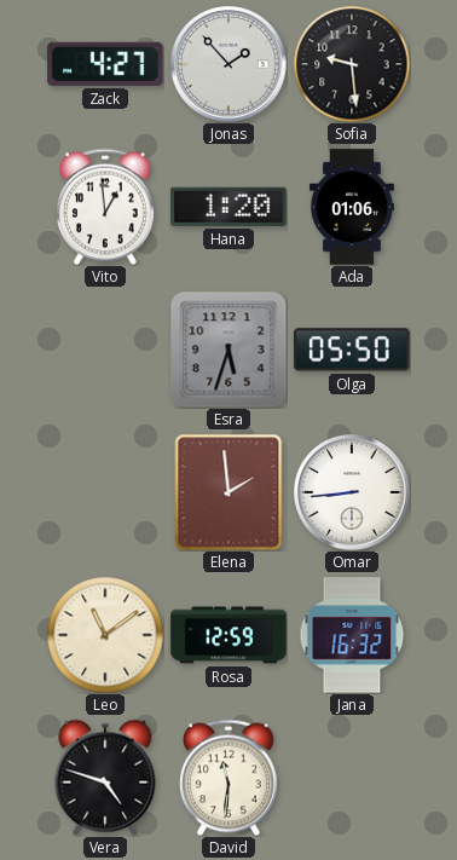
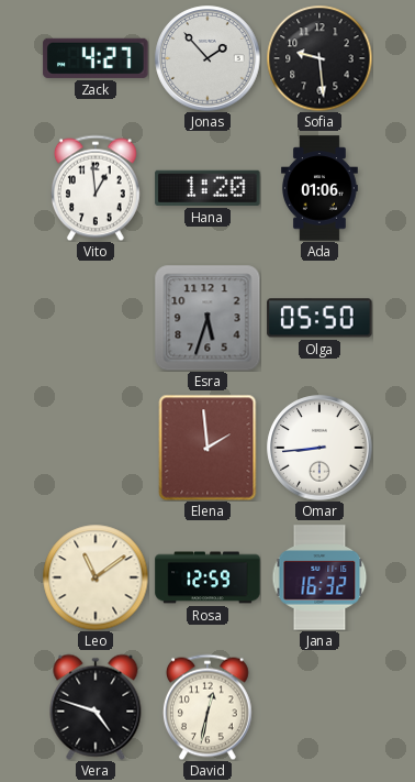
David: 11:31 -> 12:32
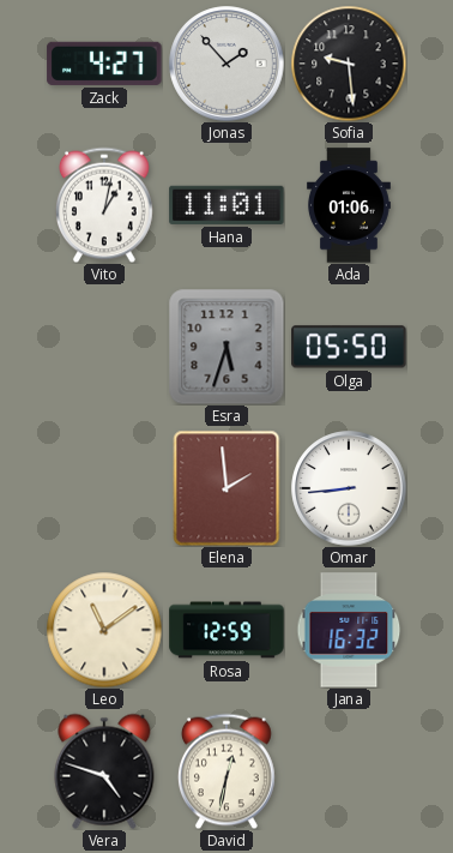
Vito: 12:59 -> 1:02
Hana: 1:20 -> 11:01
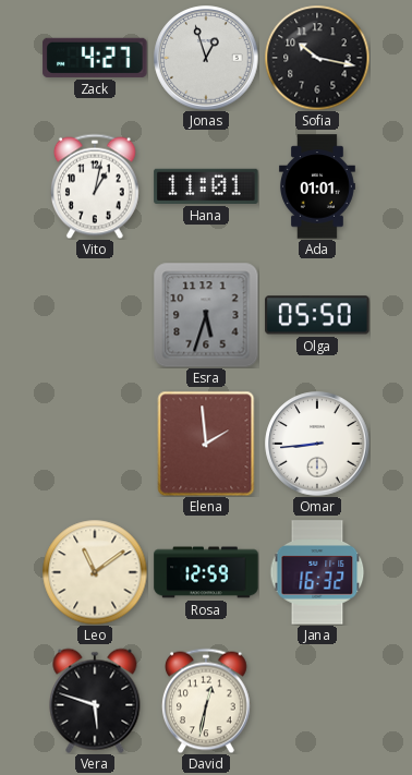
Jonas: 1:53 -> 12:57
Sofia: 9:29 -> 10:17
Ada: 01:06 -> 01:01
Vera: 4:48 -> 5:48
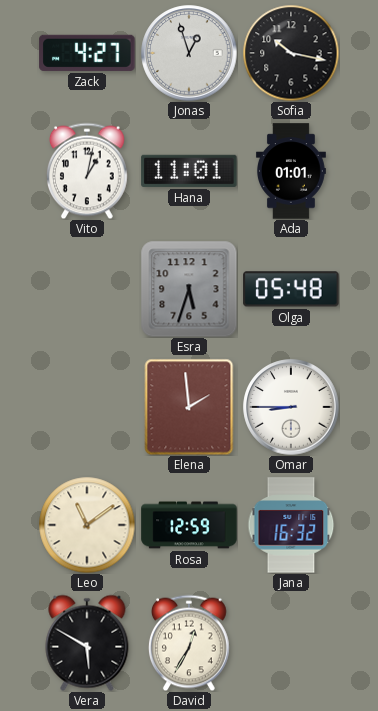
Olga: 05:50 -> 05:48
Omar: 8:44 -> 8:45
Vera: 5:48 -> 5:50
David: 12:32 -> 12:35
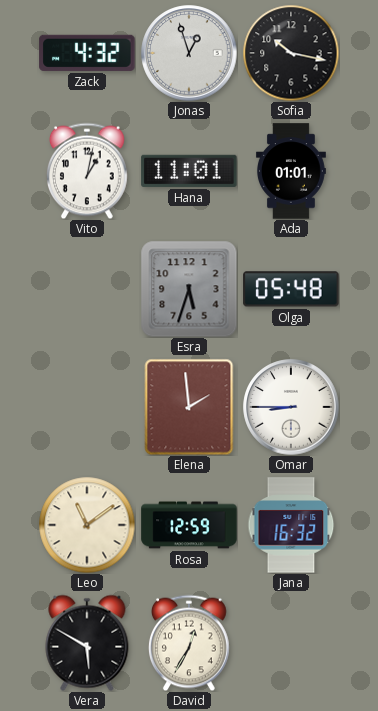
Zack: 4:27 -> 4:32
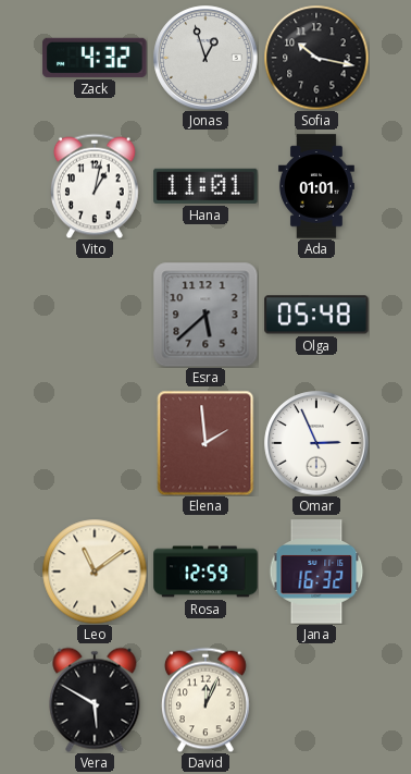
Esra: 5:33 -> 5:38
Omar: 8:45 -> 2:56
David: 12:35 -> 12:04
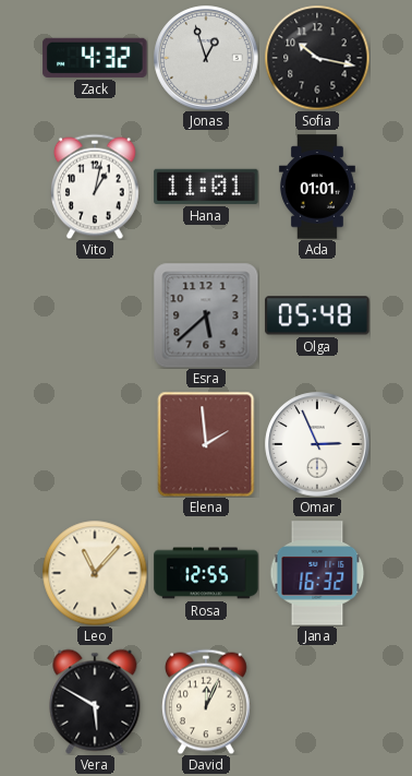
Leo: 11:09 -> 11:07
Rosa: 12:59 -> 12:55
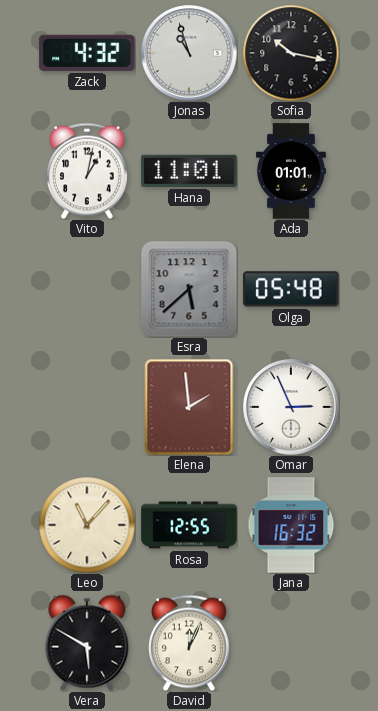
Jonas: 12:57 -> 10:57
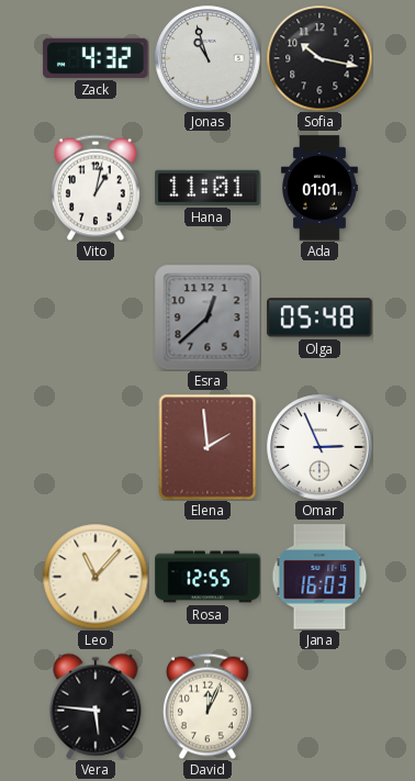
Esra: 5:38 -> 12:38
Jana: 16:32 -> 16:03
Vera: 5:50 -> 5:46
